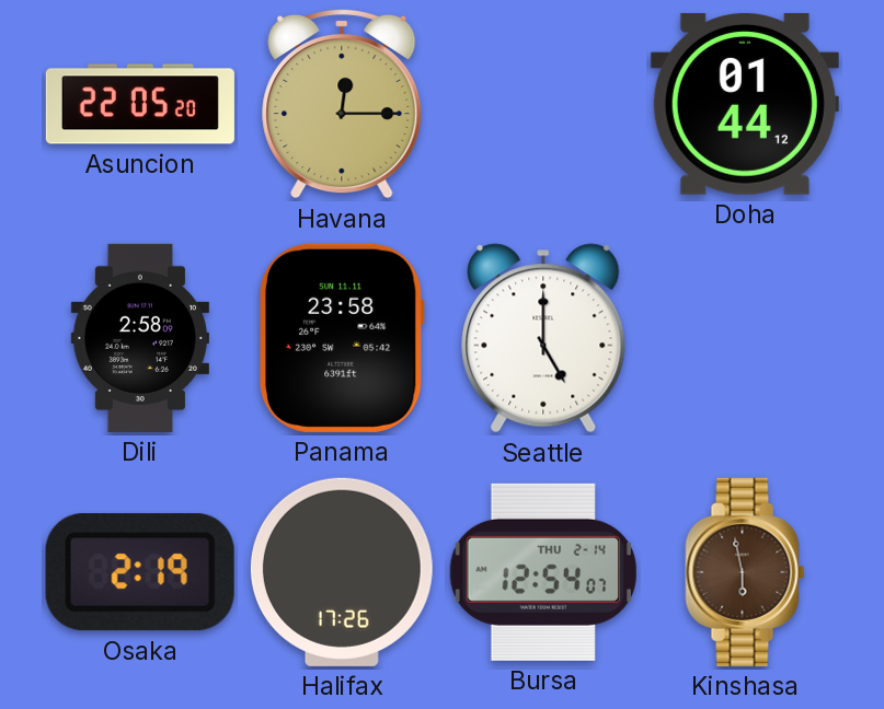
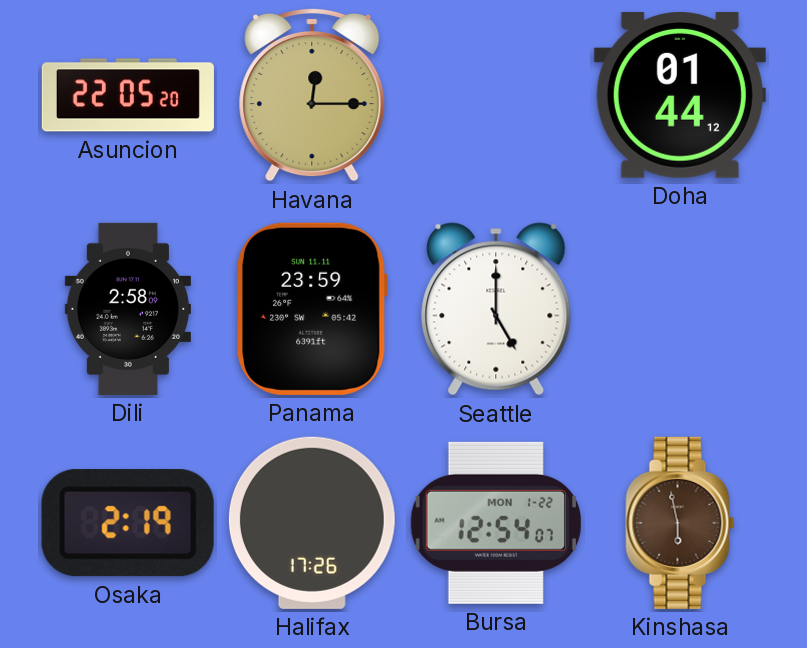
Panama: 23:58 -> 23:59
Bursa date: THU 2-14 -> MON 1-22
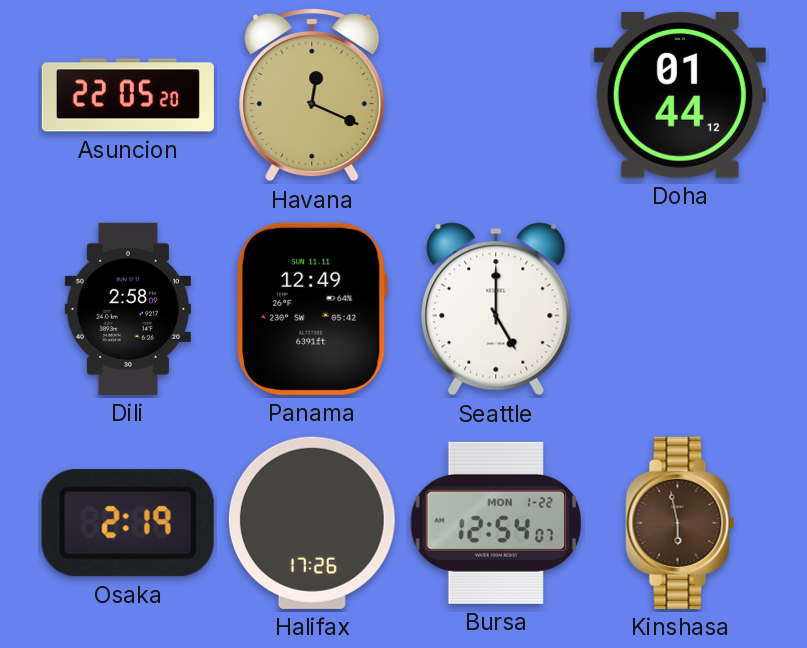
Havana: 12:15 -> 12:19
Panama: 23:59 -> 12:49
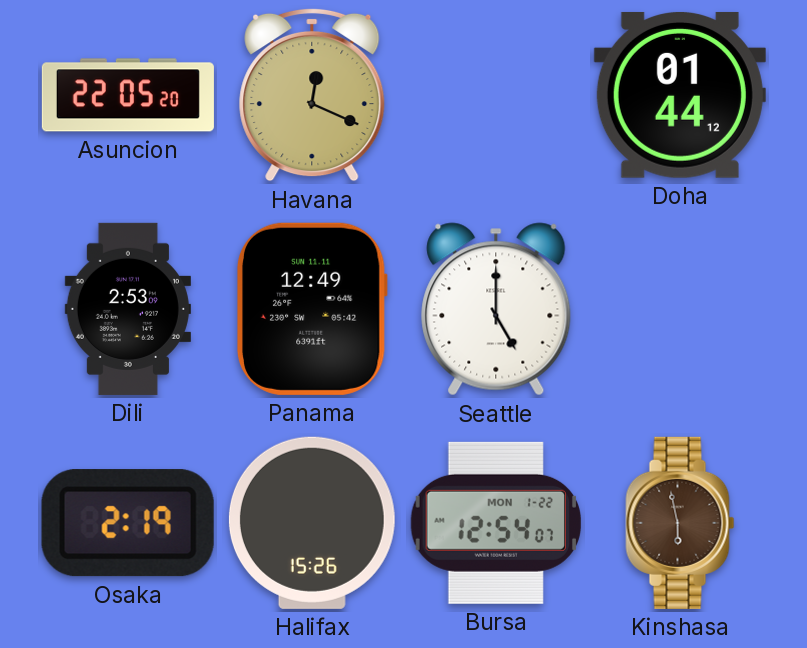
Dili: 2:58 -> 2:53
Halifax: 17:26 -> 15:26
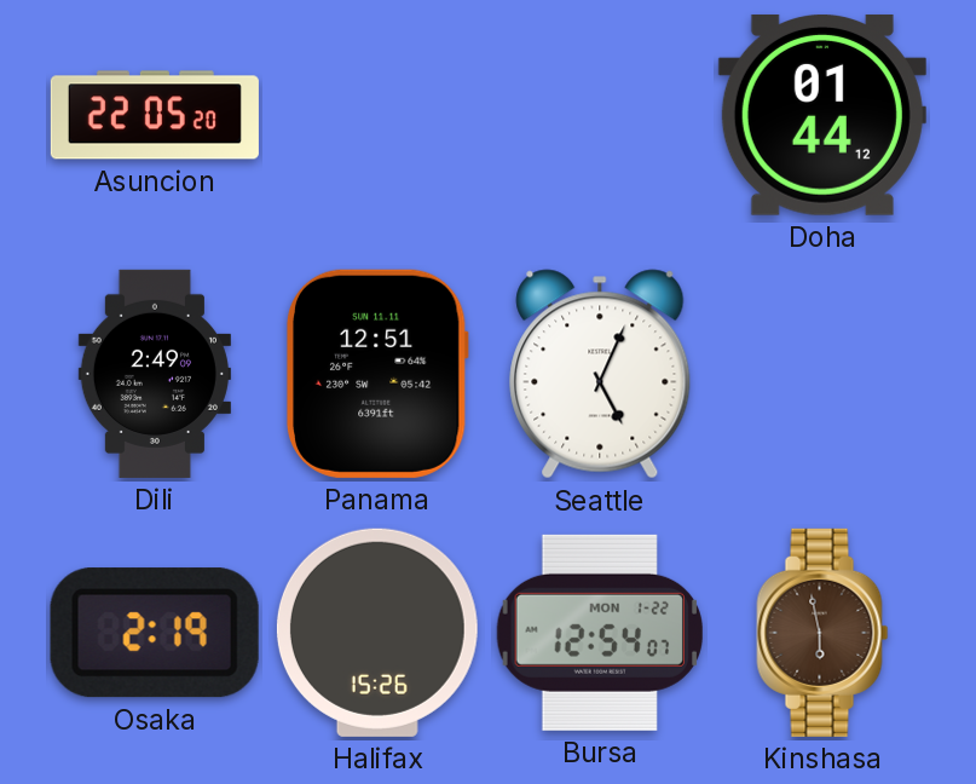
Havana: 12:19 -> none
Dili: 2:53 -> 2:49
Panama: 12:49 -> 12:51
Seattle: 5:00 -> 5:04
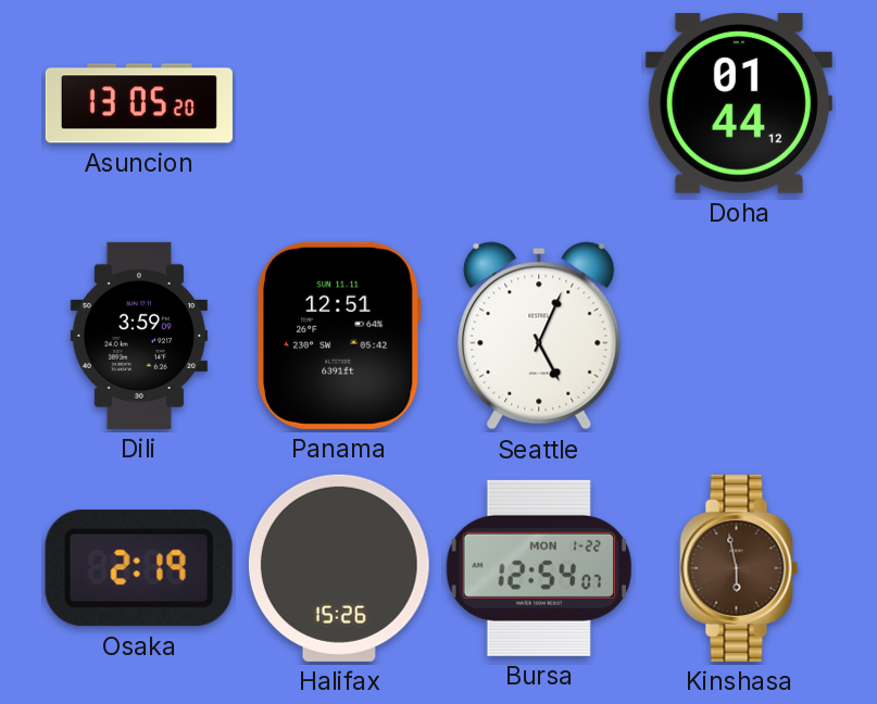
Asuncion: 22:05 -> 13:05
Dili: 2:49 -> 3:59
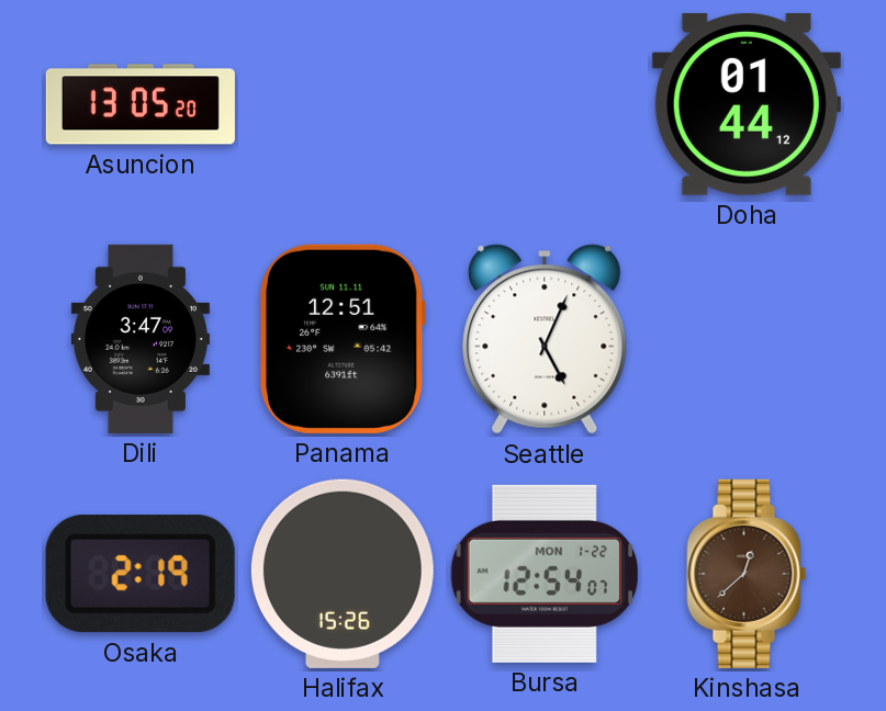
Dili: 3:59 -> 3:47
Kinshasa: 5:58 -> 12:38
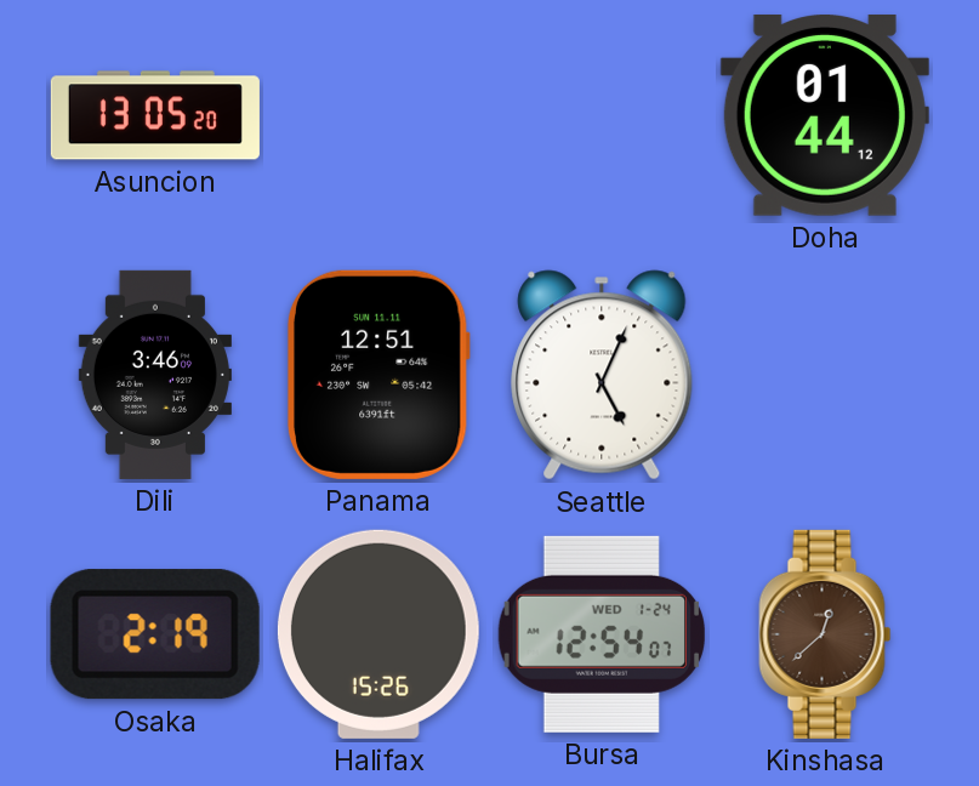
Dili: 3:47 -> 3:46
Bursa date: MON 1-22 -> WED 1-24
